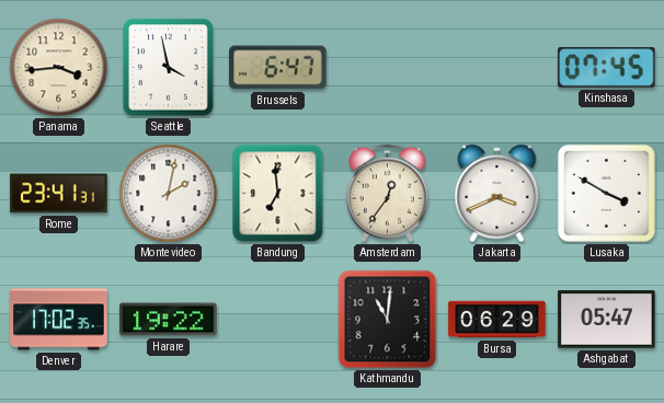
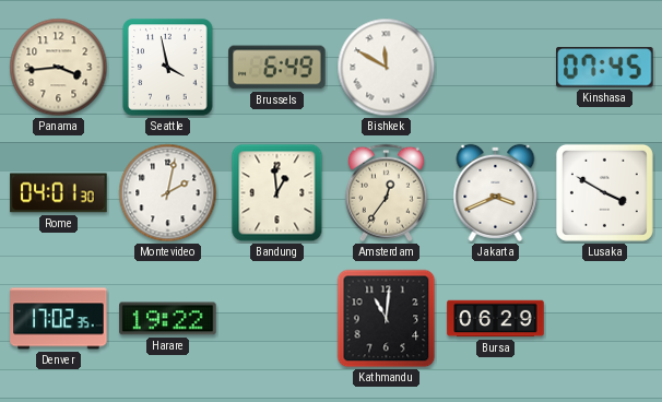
Brussels: 6:47 -> 6:49
Bishkek: none -> 11:50
Rome: 23:41 -> 04:01
Bandung: 6:59 -> 12:59
Ashgabat: 05:47 -> none
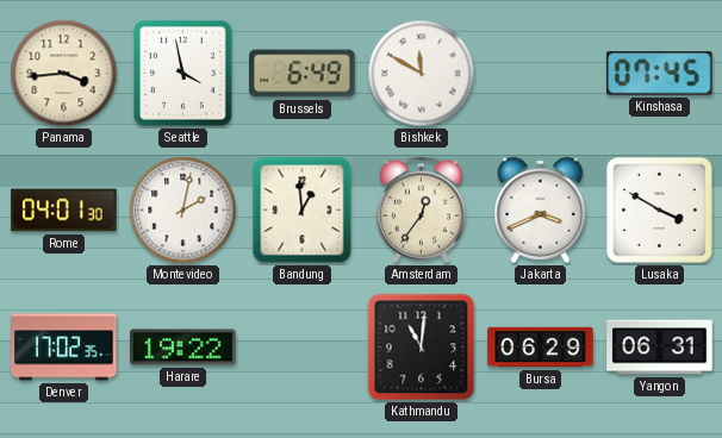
Yangon: none -> 06:31
